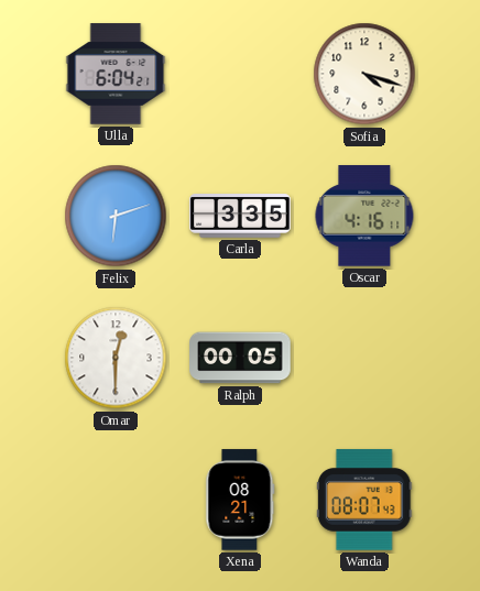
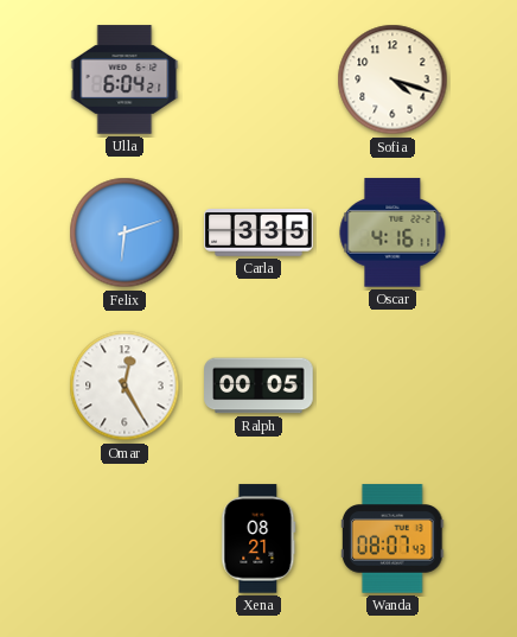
Omar: 12:30 -> 12:25
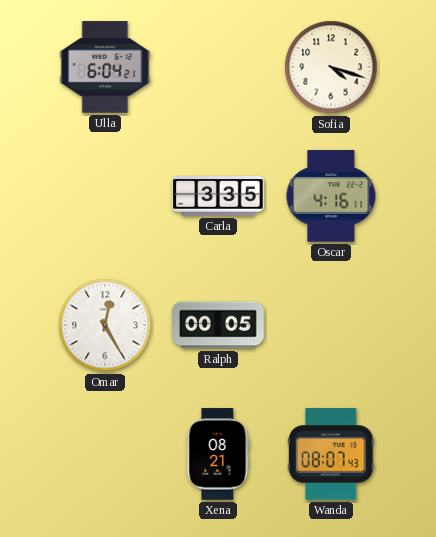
Felix: 6:12 -> none
